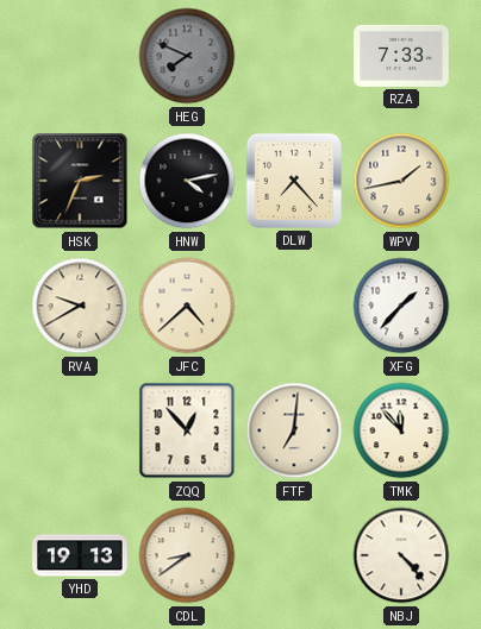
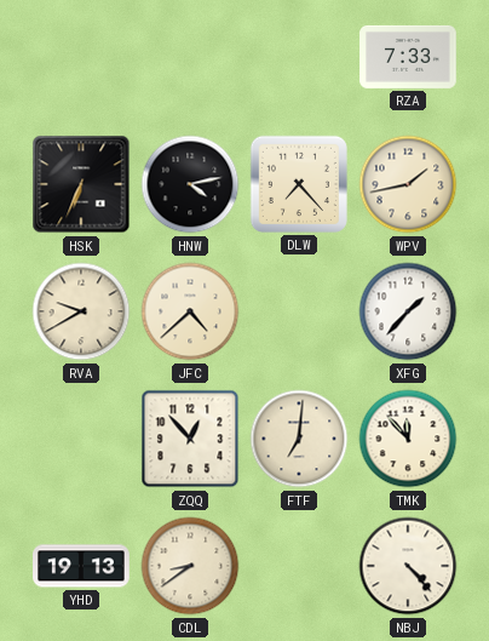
HEG: 7:49 -> none
HSK: 2:34 -> 6:34
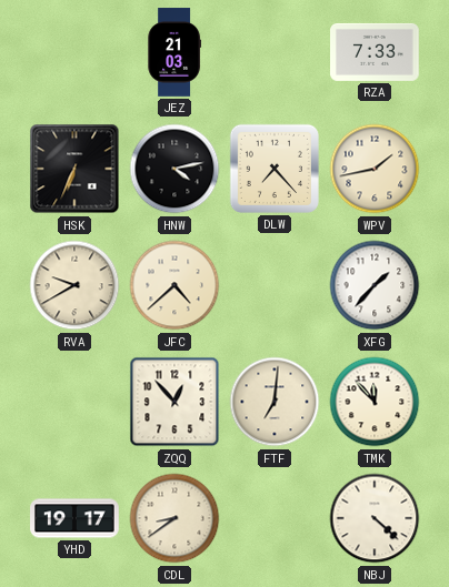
JEZ: none -> 21:03
YHD: 19:13 -> 19:17
NBJ: 4:23 -> 4:22
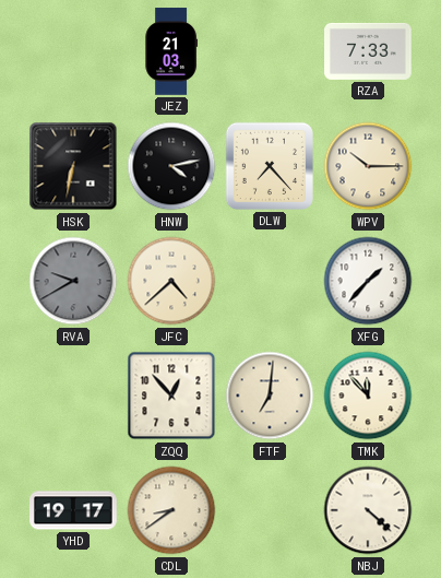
HSK: 6:34 -> 6:32
WPV: 1:43 -> 10:15
RVA dial: cream -> grey
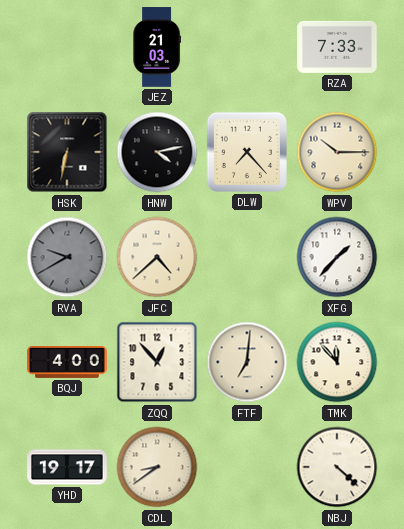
BQJ: none -> 4:00
